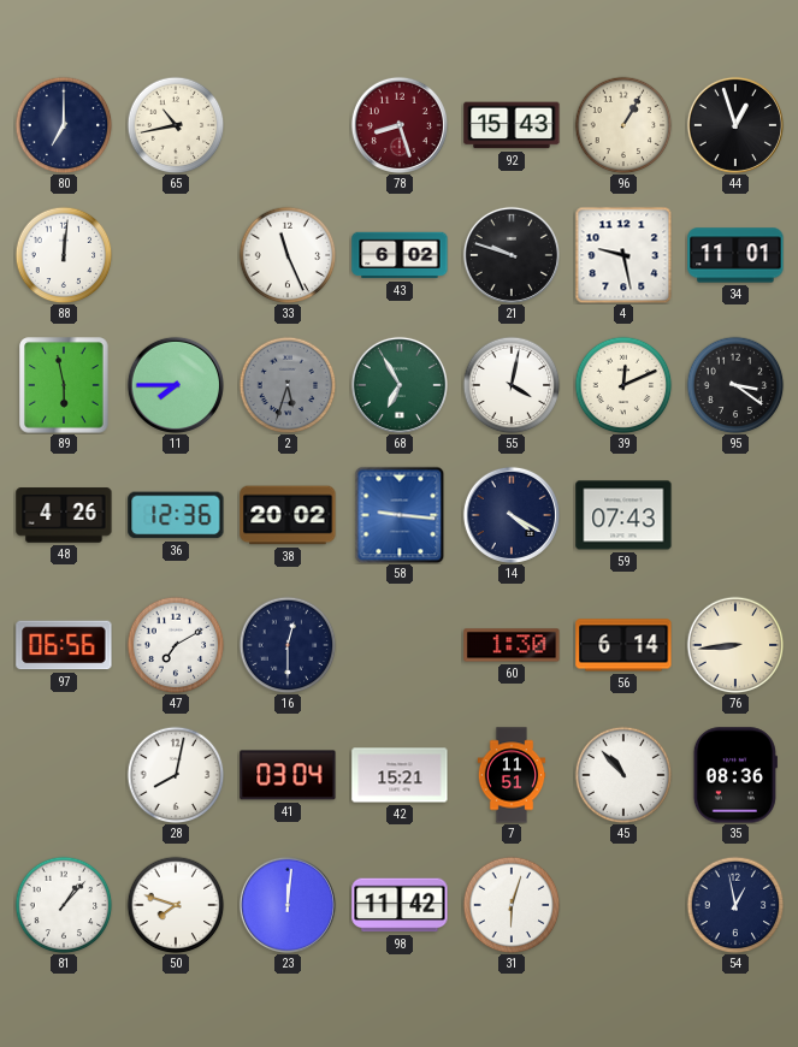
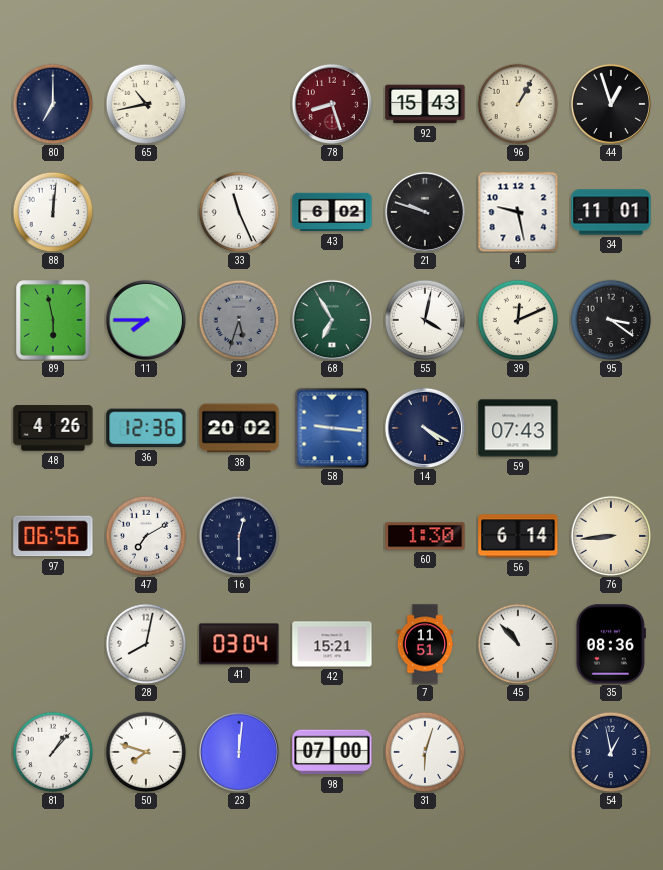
98: 11:42 -> 07:00
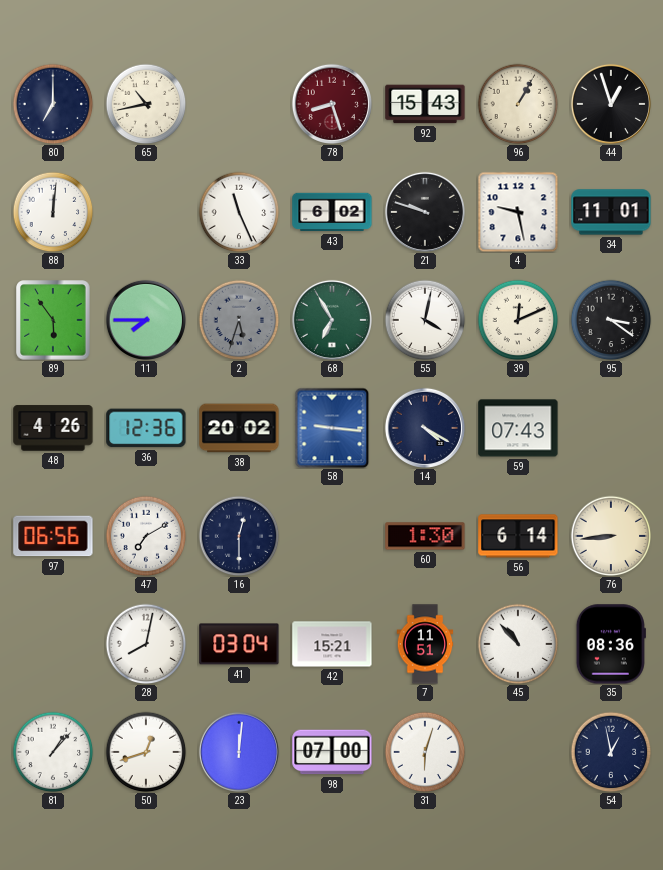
89: 5:58 -> 5:54
50: 7:48 -> 12:42
